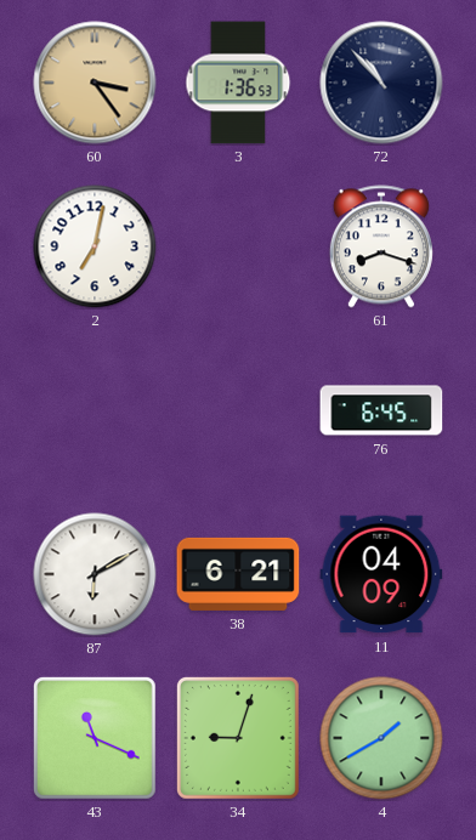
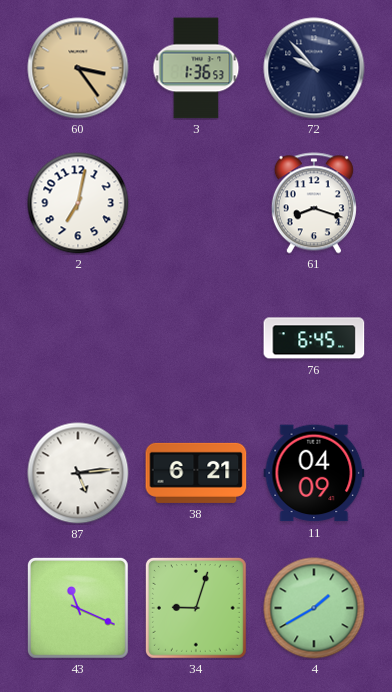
72: 10:53 -> 9:53
87: 6:10 -> 5:14
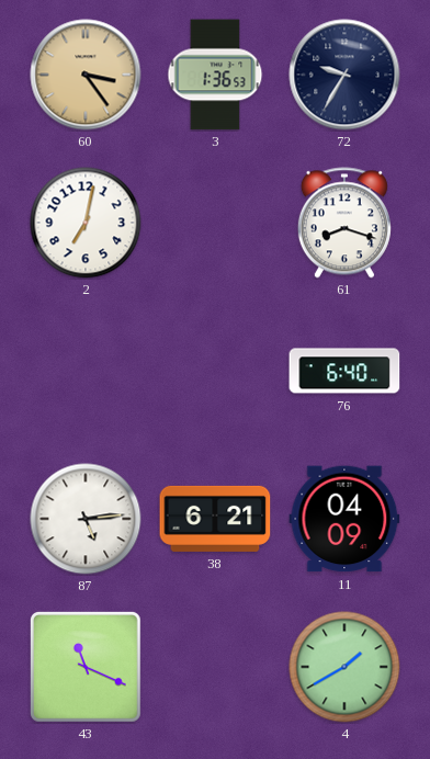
72: 9:53 -> 9:35
76: 6:45 -> 6:40
34: 9:03 -> none
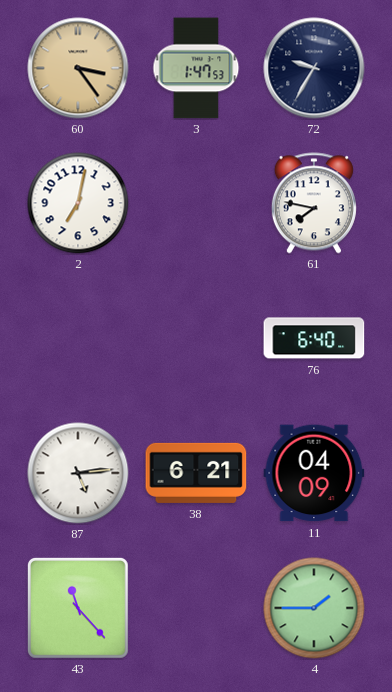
3: 1:36 -> 1:47
61: 8:18 -> 7:47
43: 11:19 -> 11:23
4: 1:40 -> 1:45
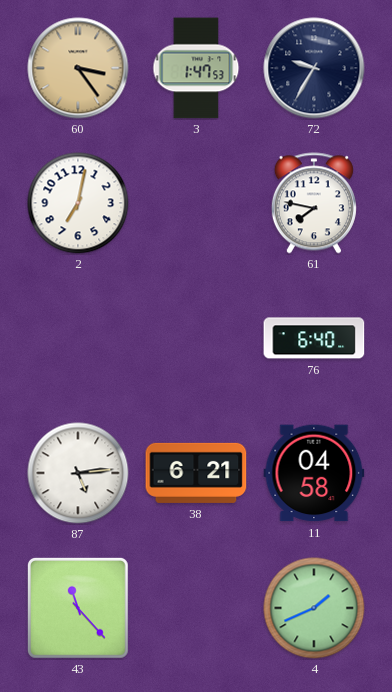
11: 04:09 -> 04:58
4: 1:45 -> 1:41
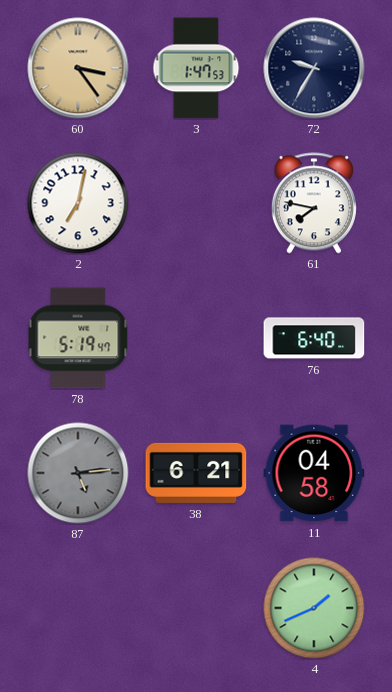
78: none -> 5:19
87 dial: white -> grey
43: 11:23 -> none
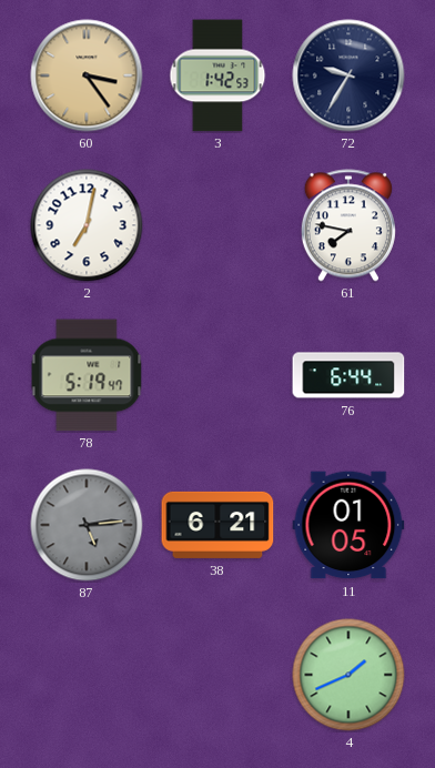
3: 1:47 -> 1:42
76: 6:40 -> 6:44
11: 04:58 -> 01:05
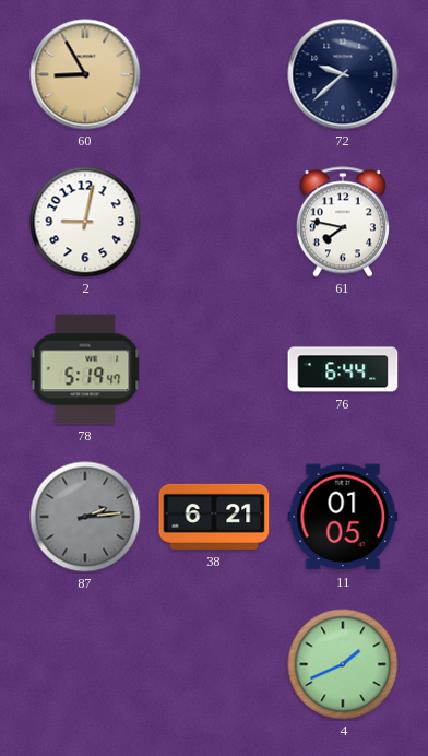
60: 3:24 -> 8:55
3: 1:42 -> none
72: 9:35 -> 9:38
2: 7:02 -> 9:02
87: 5:14 -> 2:14
